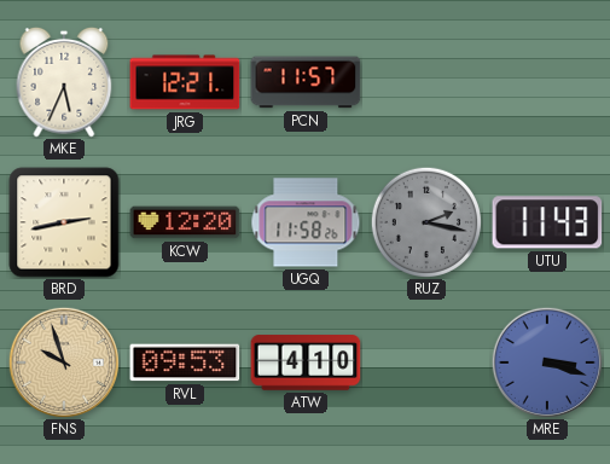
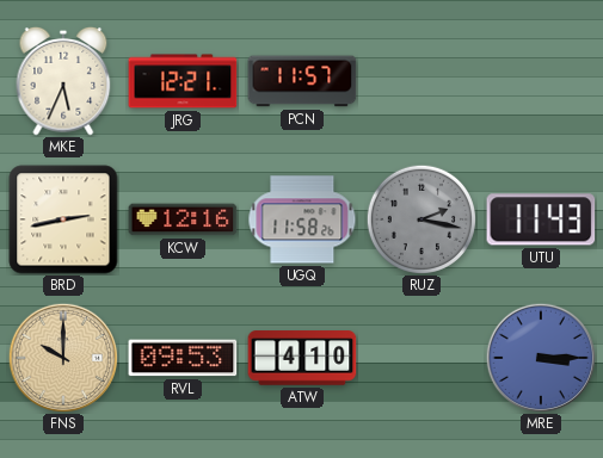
KCW: 12:20 -> 12:16
FNS: 9:57 -> 10:00
MRE: 3:18 -> 3:15
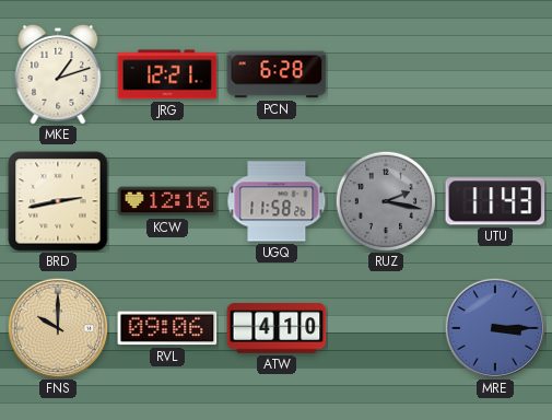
MKE: 5:34 -> 1:12
PCN: 11:57 -> 6:28
RVL: 09:53 -> 09:06
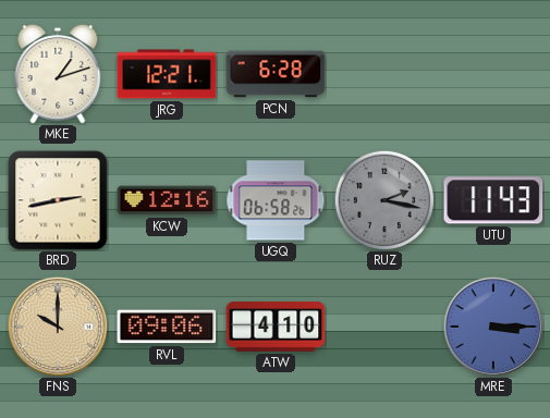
UGQ: 11:58 -> 06:58
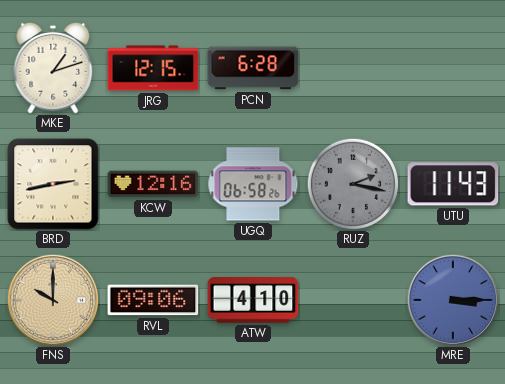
JRG: 12:21 -> 12:15
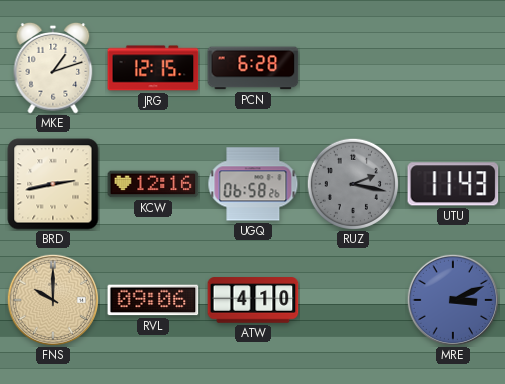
MRE: 3:15 -> 3:11
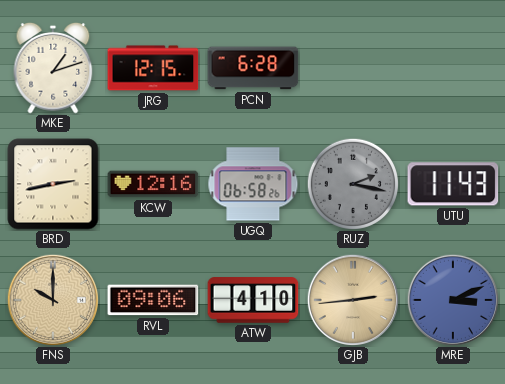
GJB: none -> 2:44
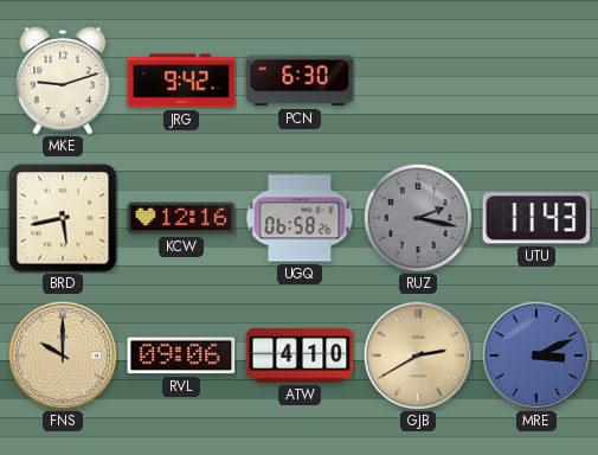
MKE: 1:12 -> 9:12
JRG: 12:15 -> 9:42
PCN: 6:28 -> 6:30
BRD: 2:43 -> 5:43
GJB: 2:44 -> 2:40
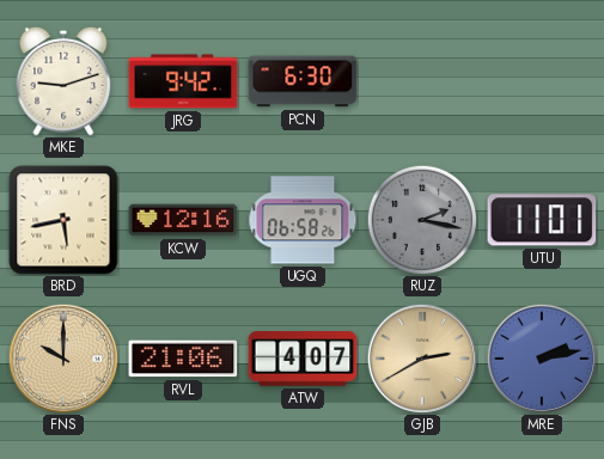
UTU: 11:43 -> 11:01
RVL: 09:06 -> 21:06
ATW: 4:10 -> 4:07
MRE: 3:11 -> 2:13
